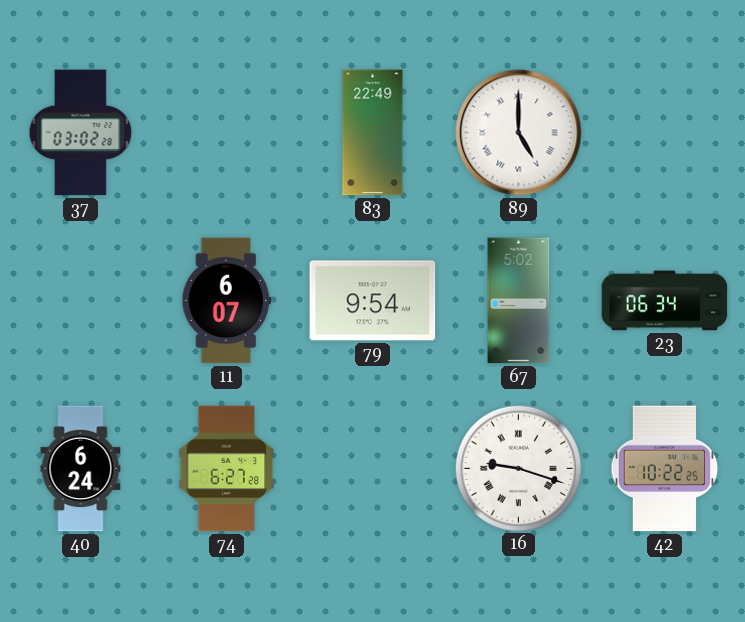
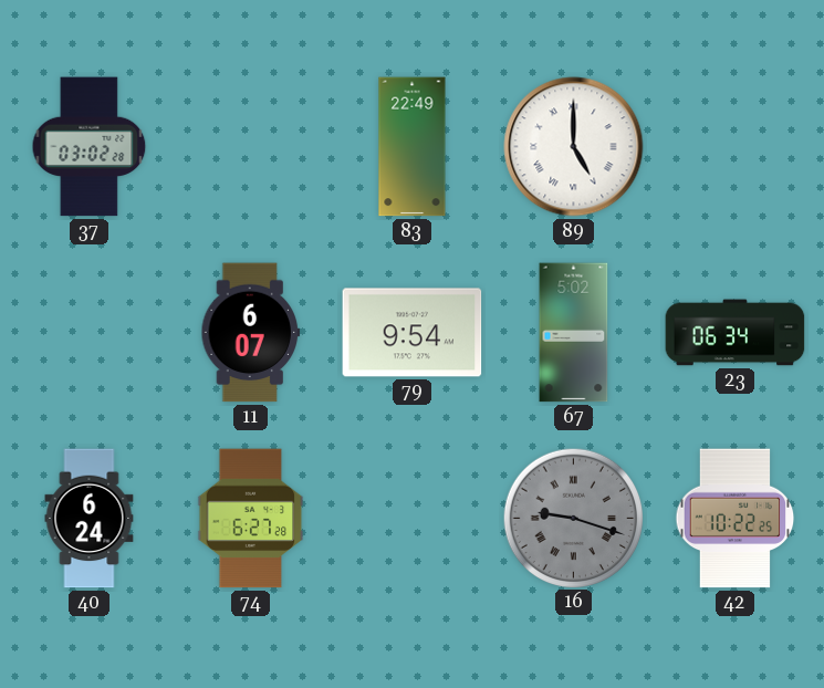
16 dial: white -> grey
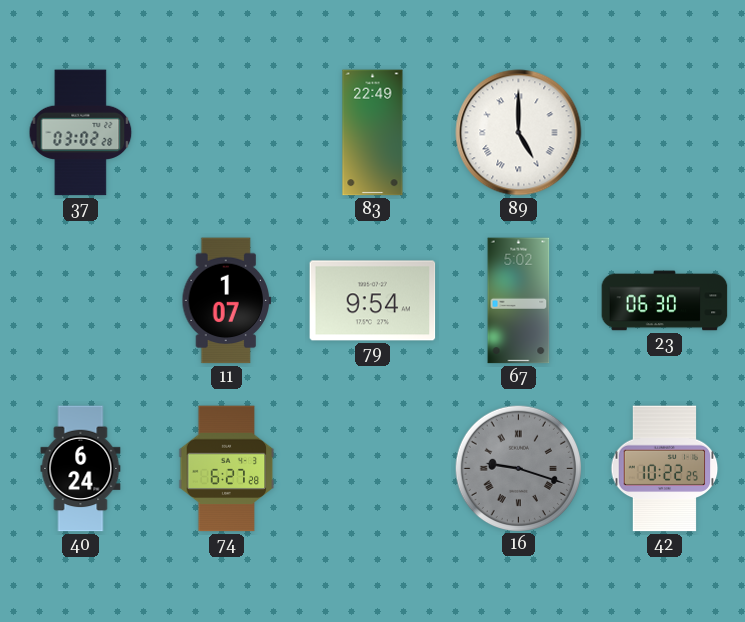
11: 6:07 -> 1:07
23: 06:34 -> 06:30
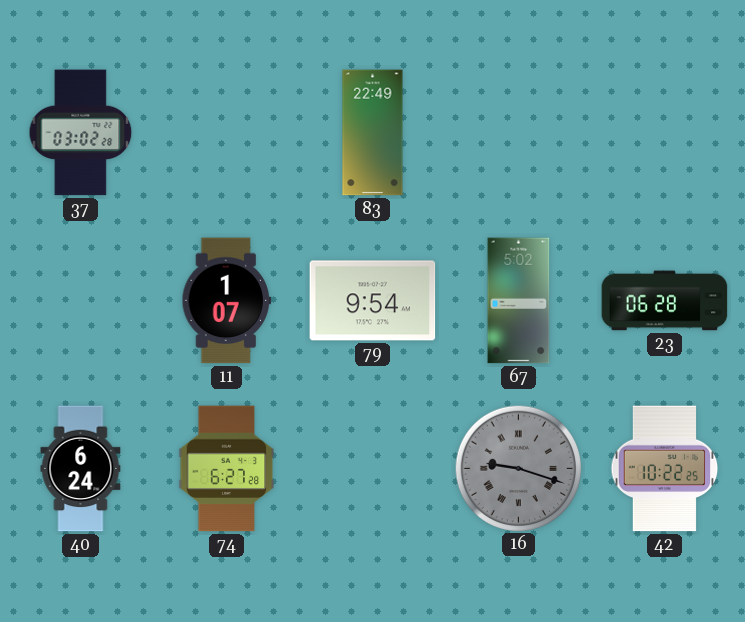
89: 5:00 -> none
23: 06:30 -> 06:28
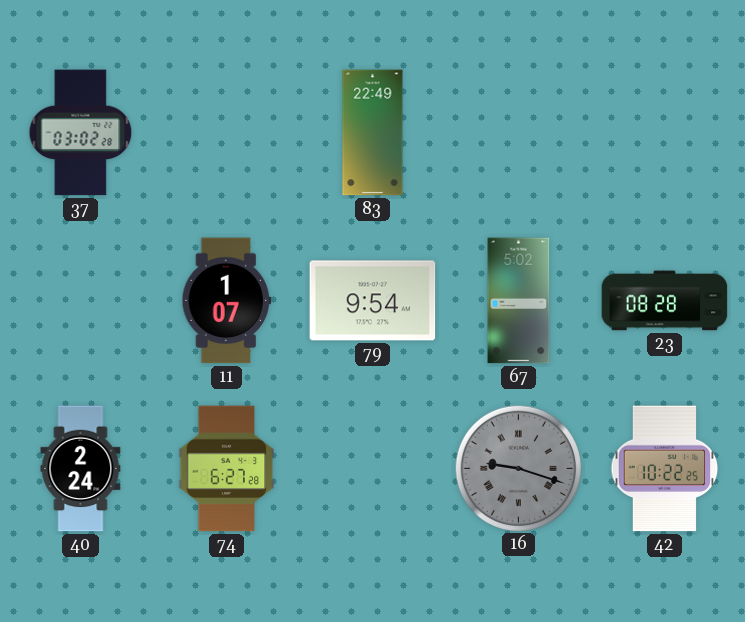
23: 06:28 -> 08:28
40: 6:24 -> 2:24
